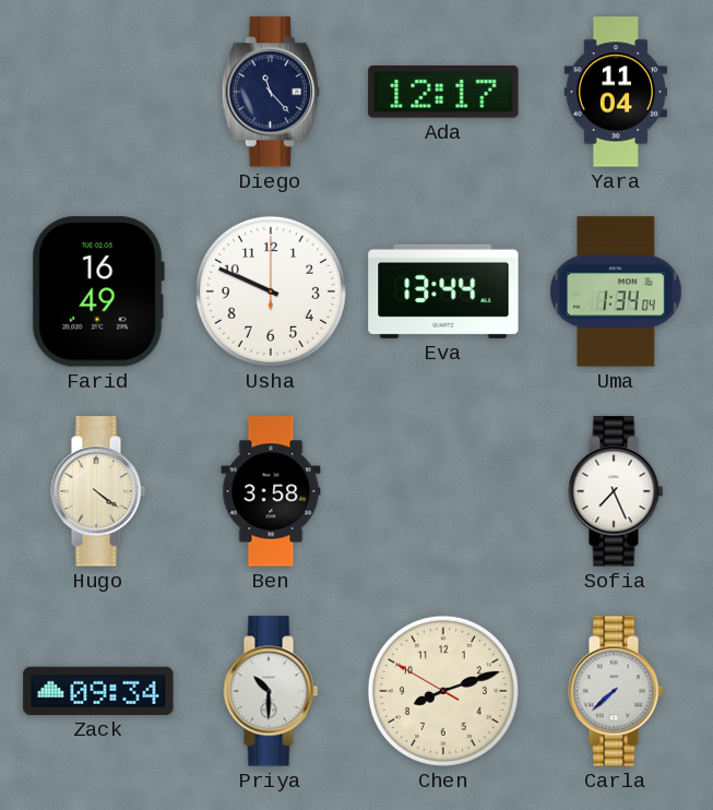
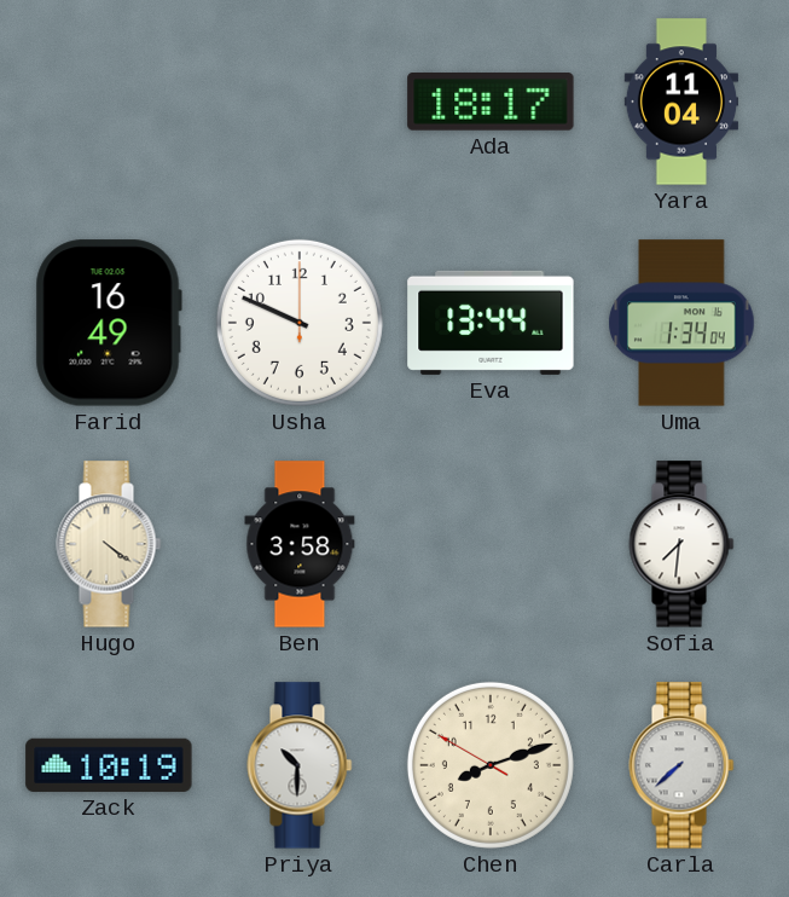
Diego: 11:23 -> none
Ada: 12:17 -> 18:17
Sofia: 7:26 -> 7:31
Zack: 09:34 -> 10:19
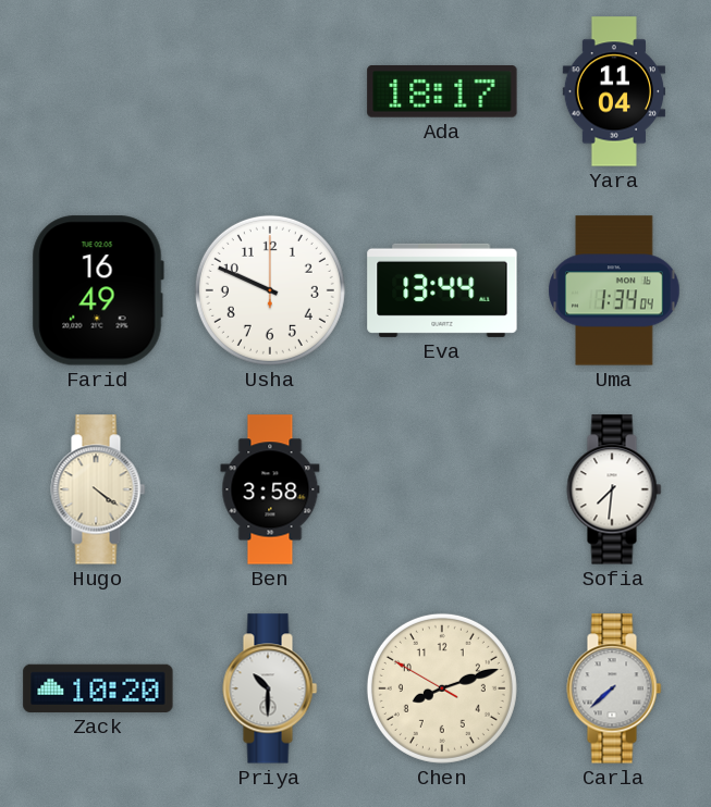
Zack: 10:19 -> 10:20
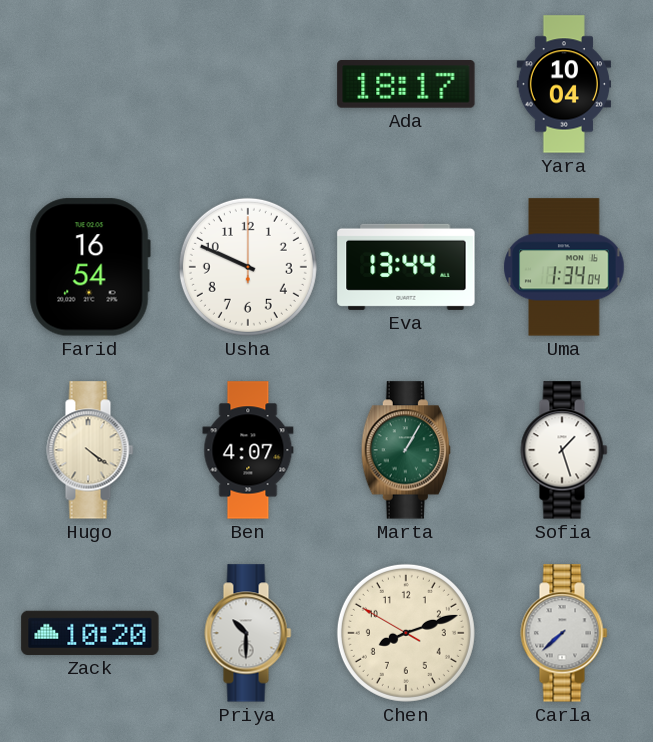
Yara: 11:04 -> 10:04
Farid: 16:49 -> 16:54
Ben: 3:58 -> 4:07
Marta: none -> 1:05
Sofia: 7:31 -> 1:27
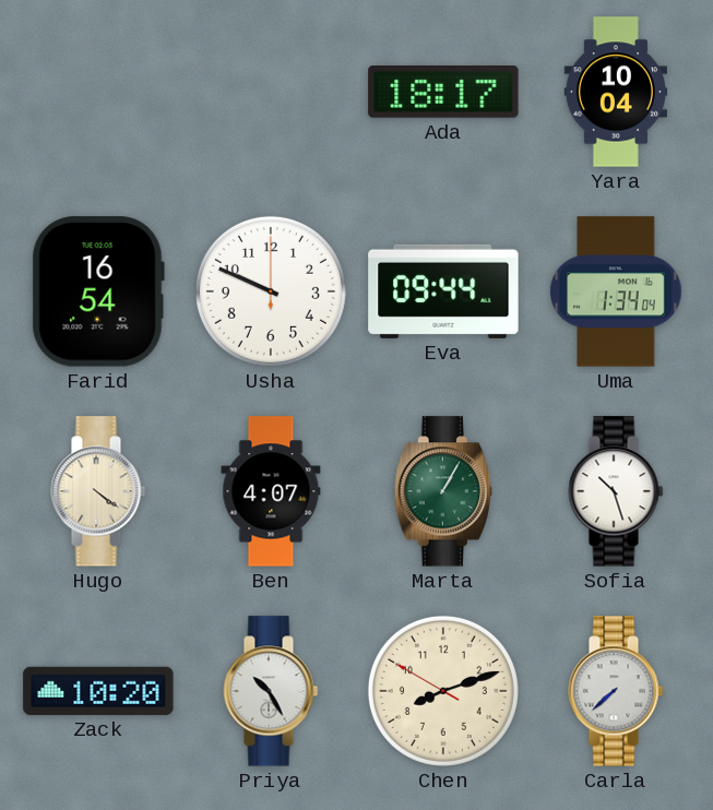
Eva: 13:44 -> 09:44
Sofia: 1:27 -> 10:27
Priya: 10:30 -> 10:25
